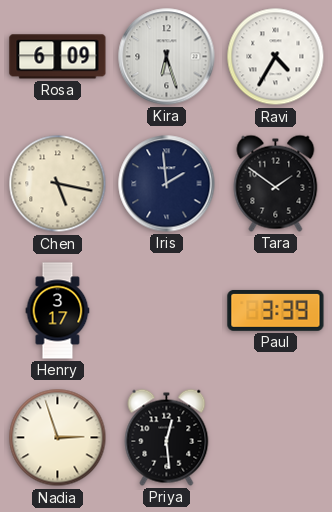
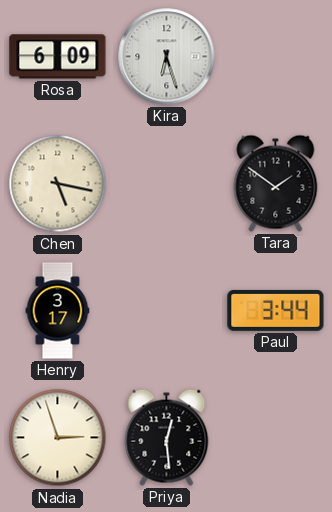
Ravi: 4:35 -> none
Iris: 1:59 -> none
Paul: 3:39 -> 3:44
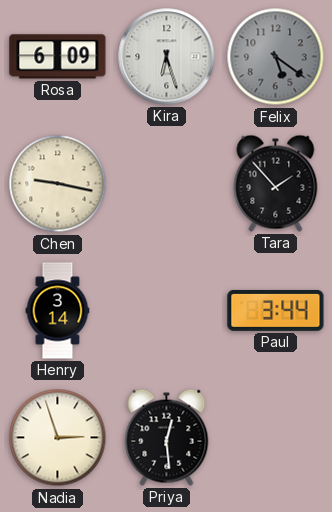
Felix: none -> 5:21
Chen: 5:17 -> 9:17
Tara: 1:51 -> 1:53
Henry: 3:17 -> 3:14
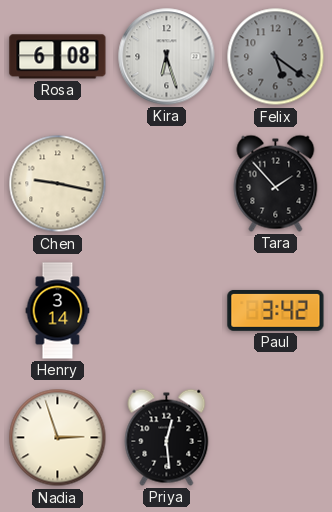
Rosa: 6:09 -> 6:08
Paul: 3:44 -> 3:42
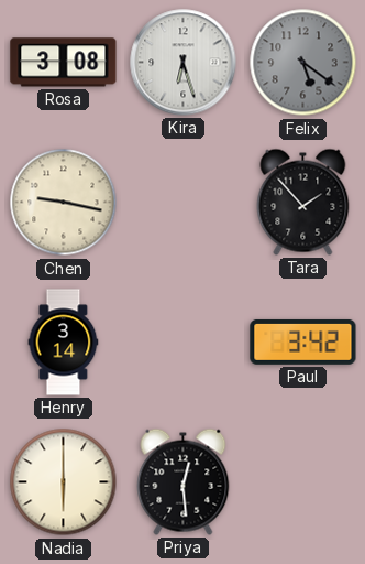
Rosa: 6:08 -> 3:08
Nadia: 2:57 -> 6:00
